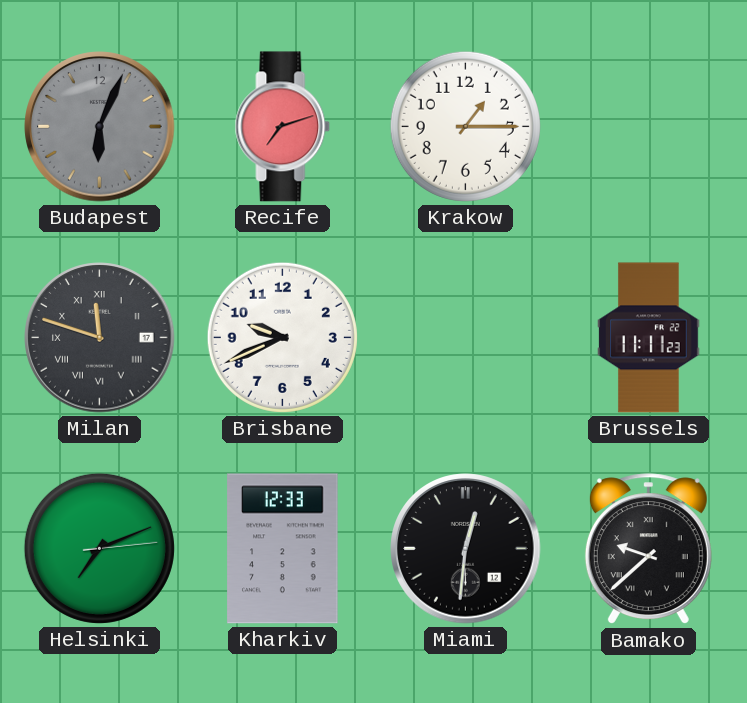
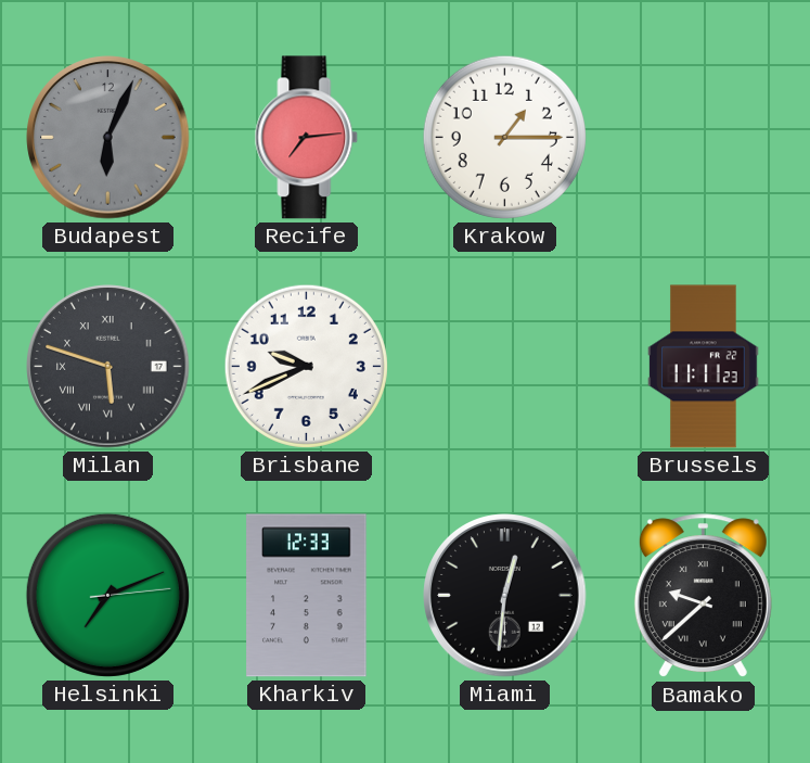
Recife: 7:12 -> 7:14
Milan: 11:48 -> 5:48
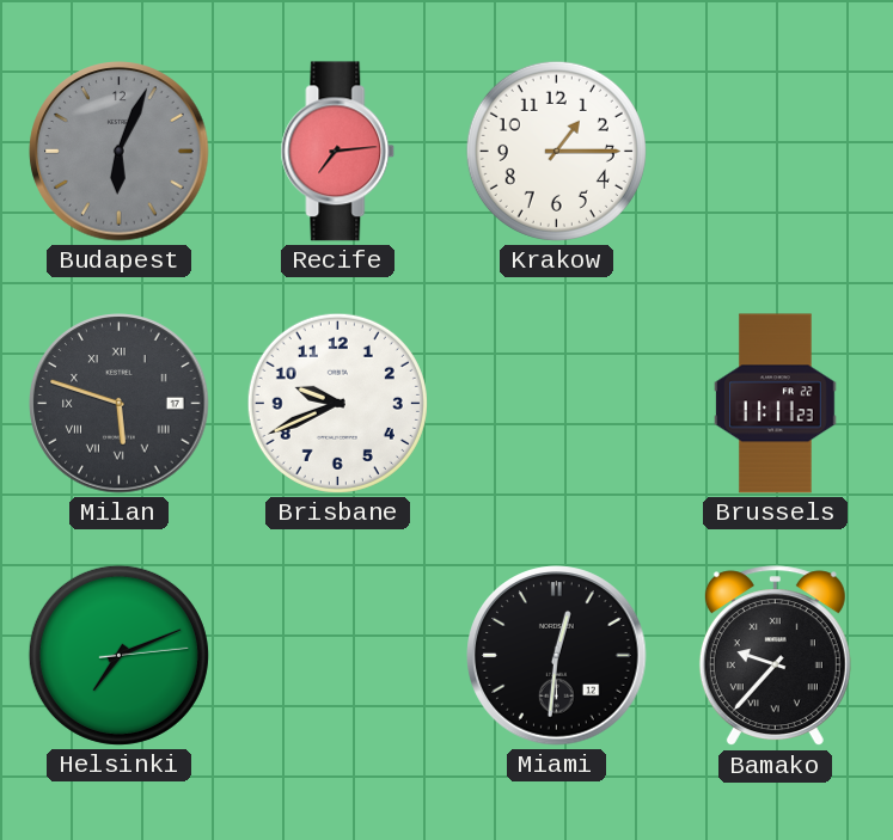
Kharkiv: 12:33 -> none
Bamako: 9:38 -> 9:37
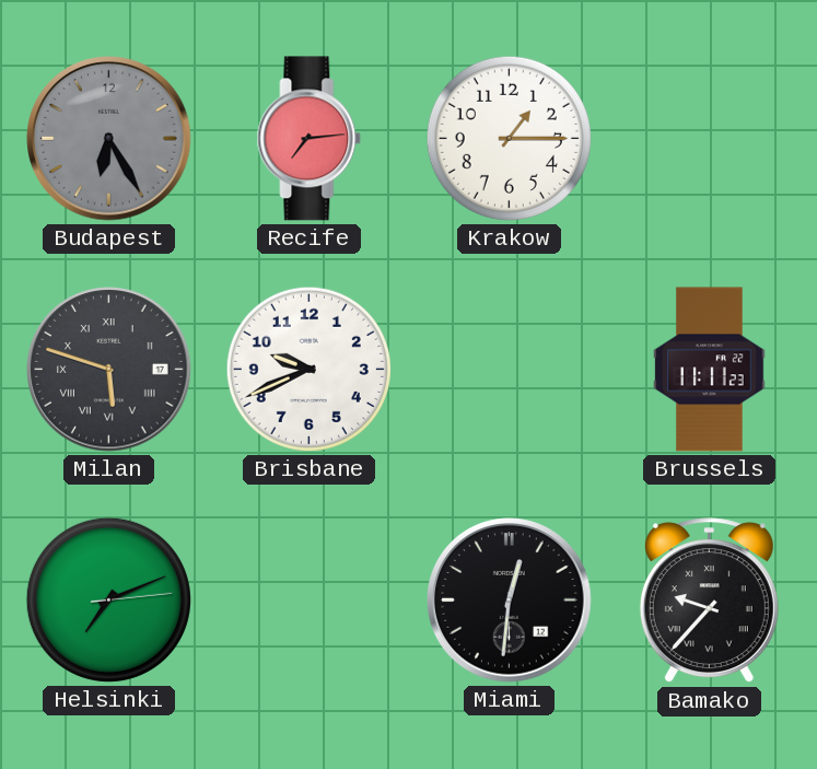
Budapest: 6:04 -> 6:25
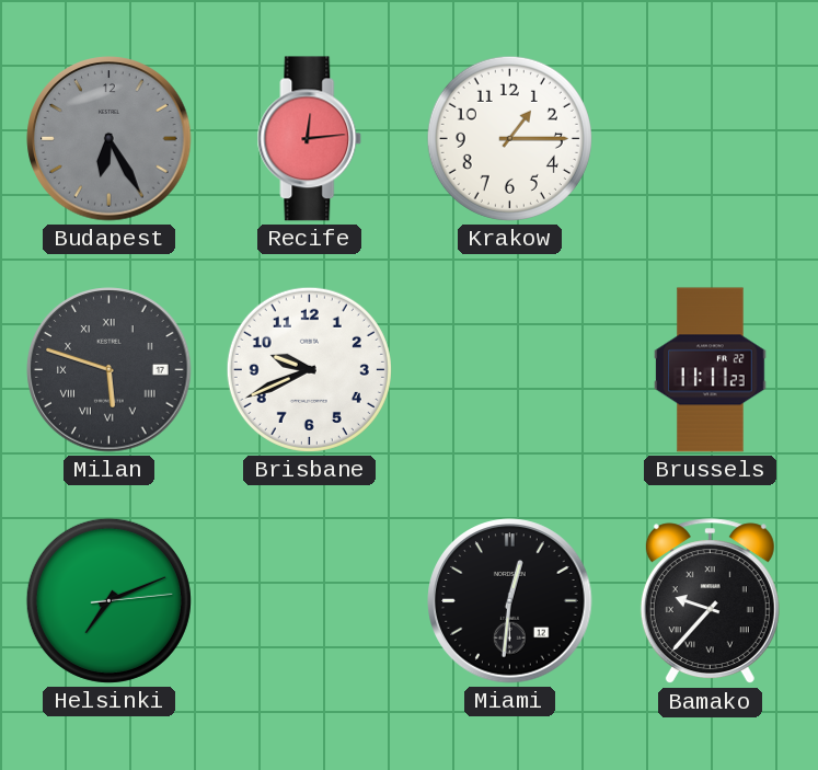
Recife: 7:14 -> 12:14
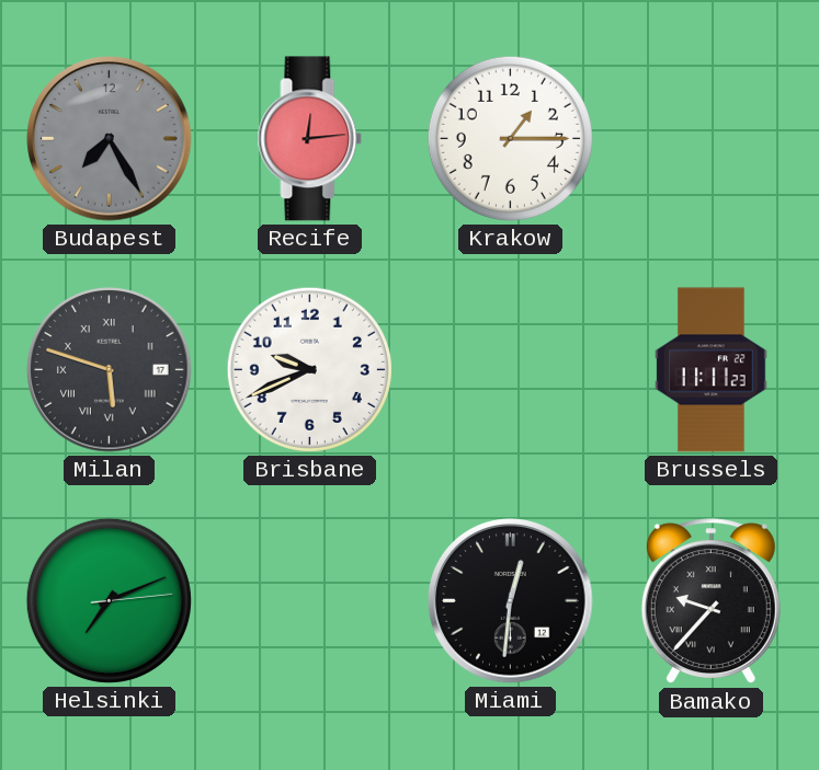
Budapest: 6:25 -> 7:25
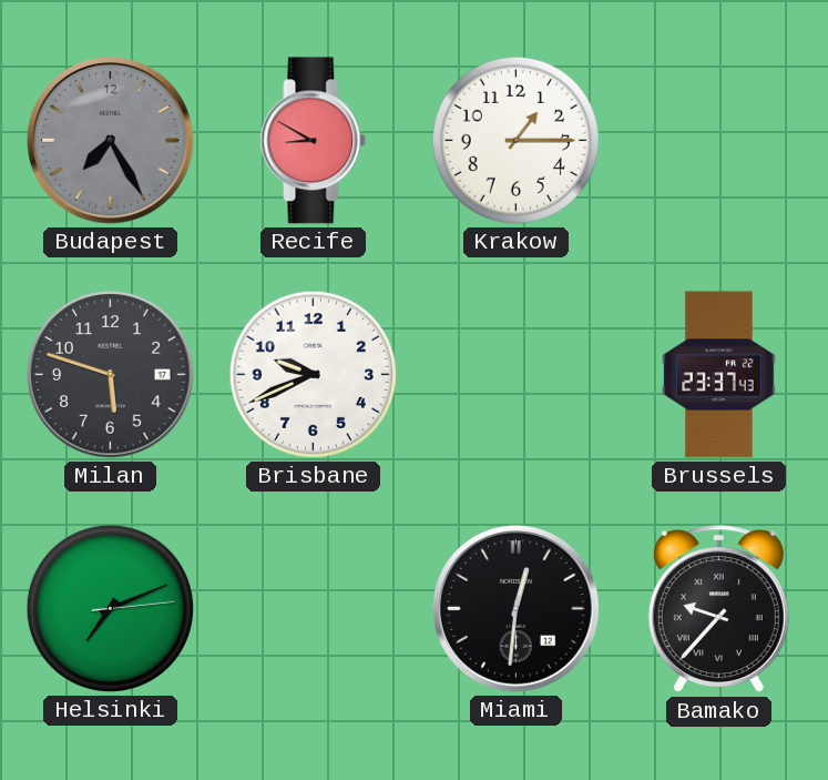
Recife: 12:14 -> 8:50
Milan numerals: Roman -> Arabic
Brussels: 11:11 -> 23:37
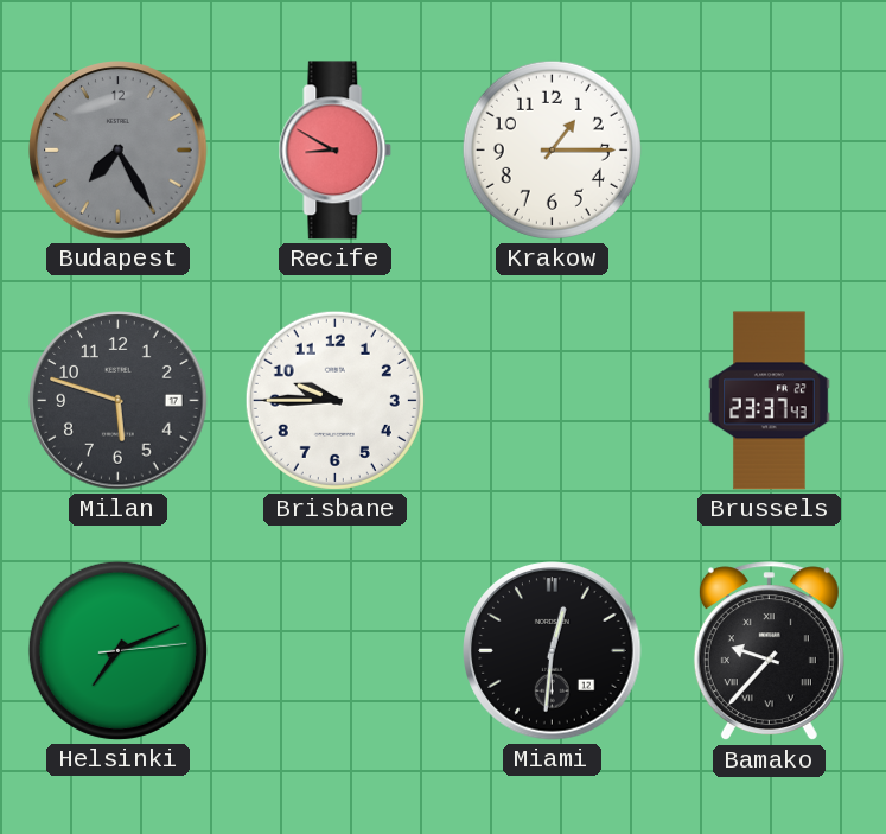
Brisbane: 9:41 -> 9:45
